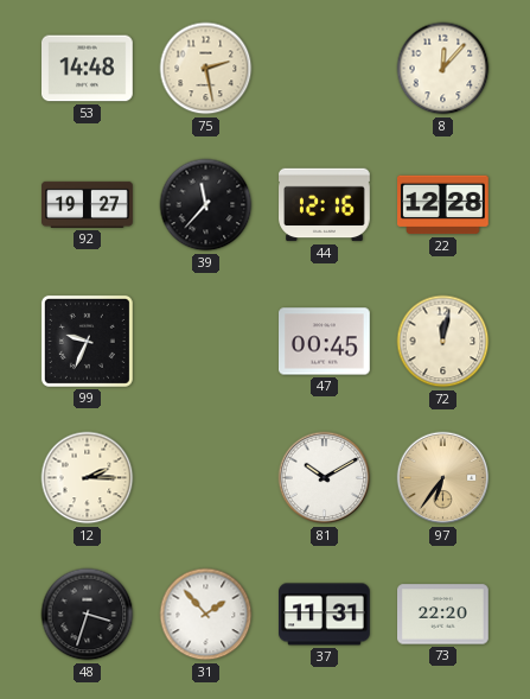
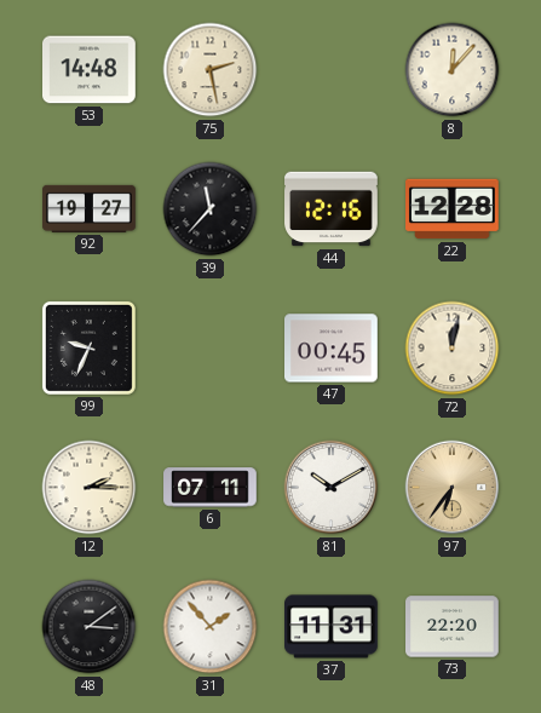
6: none -> 07:11
48: 3:33 -> 3:09
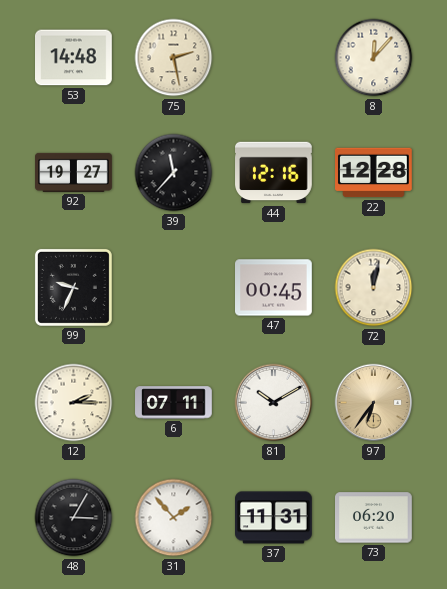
48: 3:09 -> 3:05
73: 22:20 -> 06:20
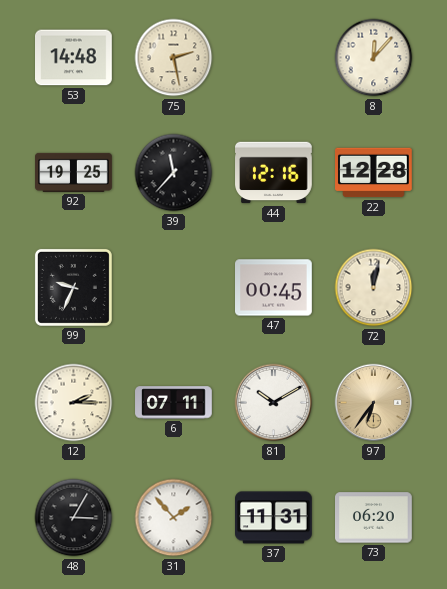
92: 19:27 -> 19:25
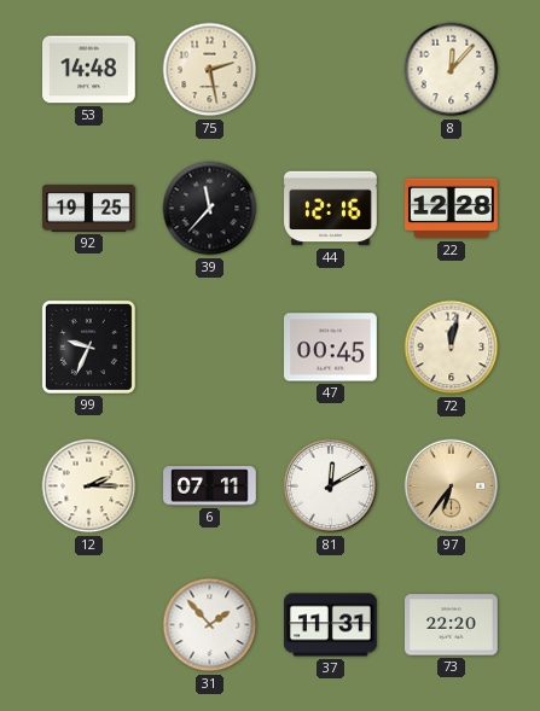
81: 10:10 -> 12:10
48: 3:05 -> none
73: 06:20 -> 22:20
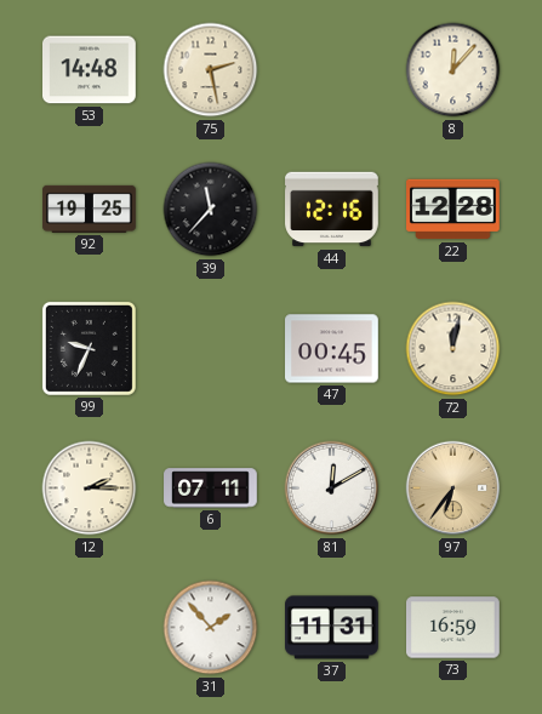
73: 22:20 -> 16:59
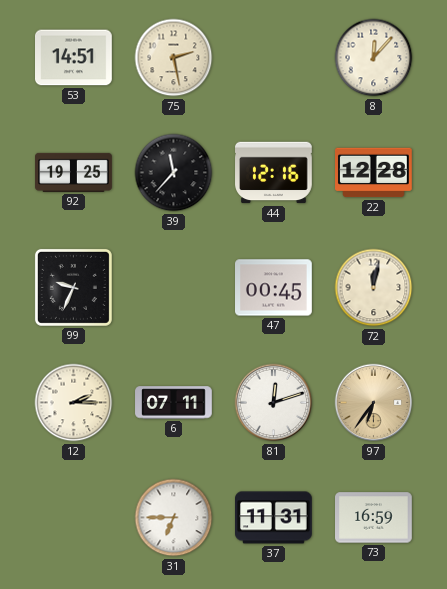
53: 14:48 -> 14:51
81: 12:10 -> 12:12
31: 1:53 -> 6:45
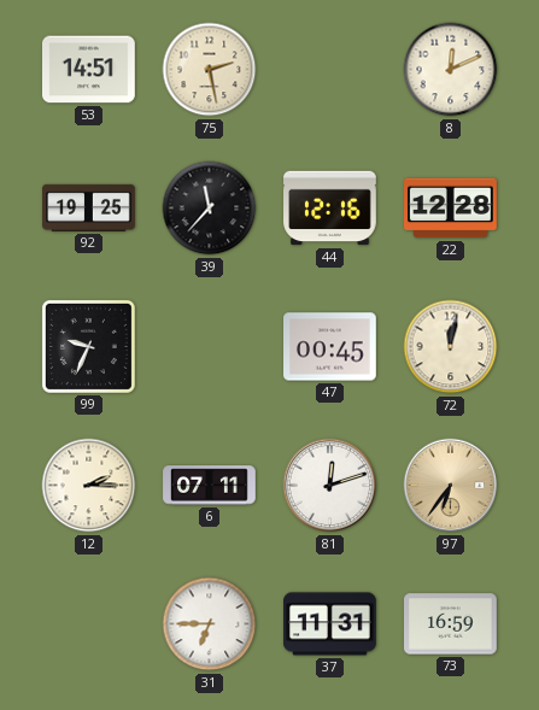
8: 12:07 -> 12:11
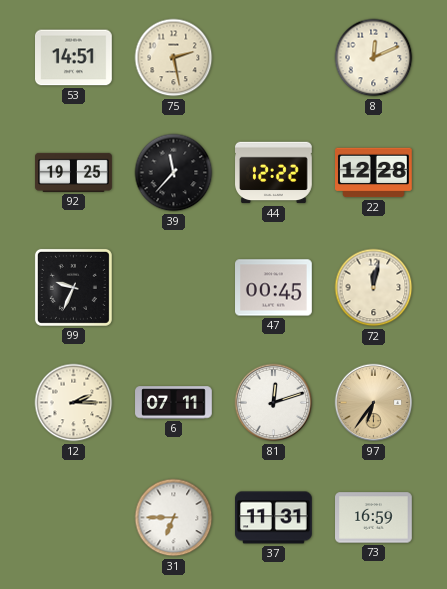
44: 12:16 -> 12:22
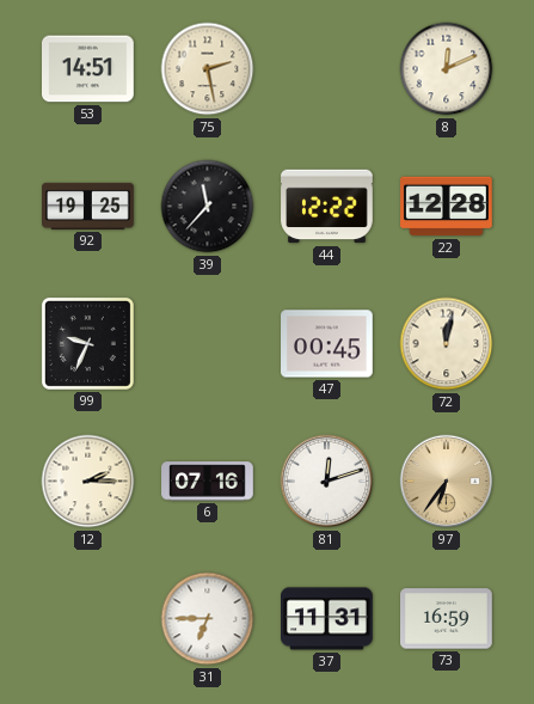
6: 07:11 -> 07:16
